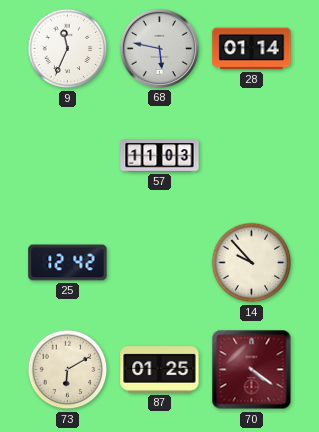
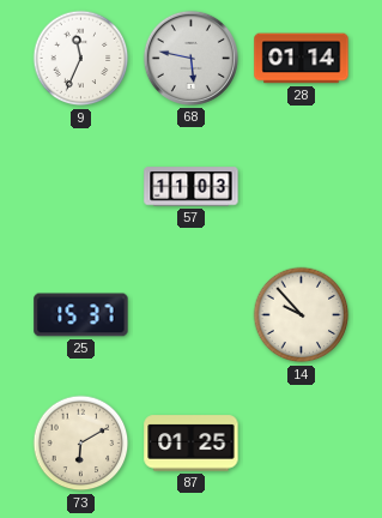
25: 12:42 -> 15:37
70: 4:21 -> none
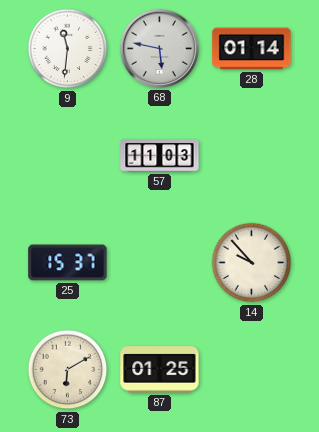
9: 11:34 -> 11:31
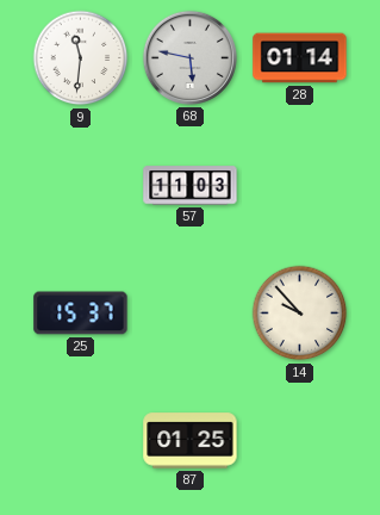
73: 6:10 -> none
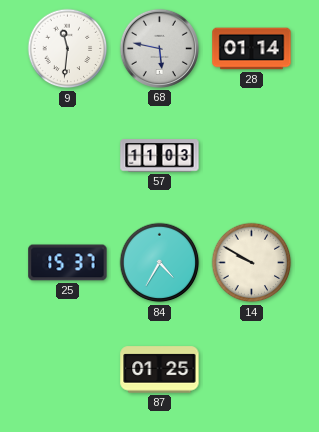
84: none -> 4:35
14: 9:53 -> 9:50
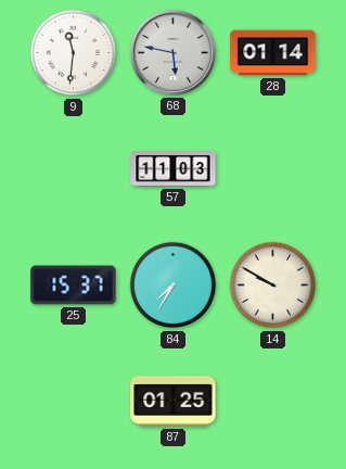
84: 4:35 -> 7:35
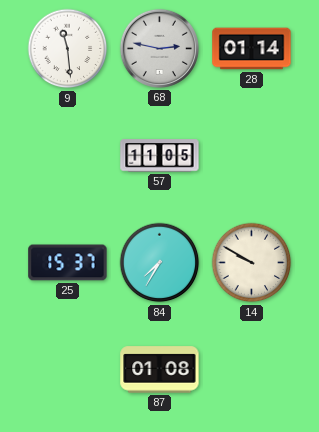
9: 11:31 -> 11:29
68: 5:47 -> 2:47
57: 11:03 -> 11:05
87: 01:25 -> 01:08
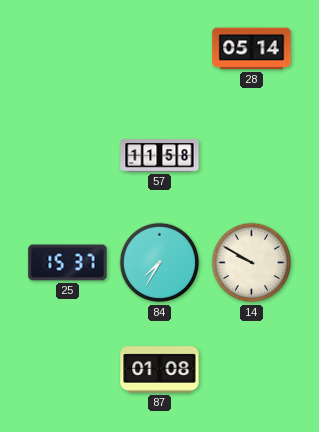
9: 11:29 -> none
68: 2:47 -> none
28: 01:14 -> 05:14
57: 11:05 -> 11:58
